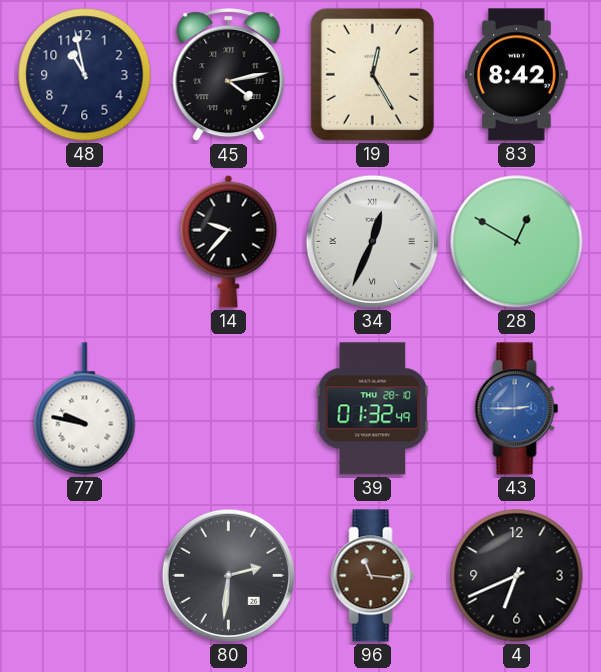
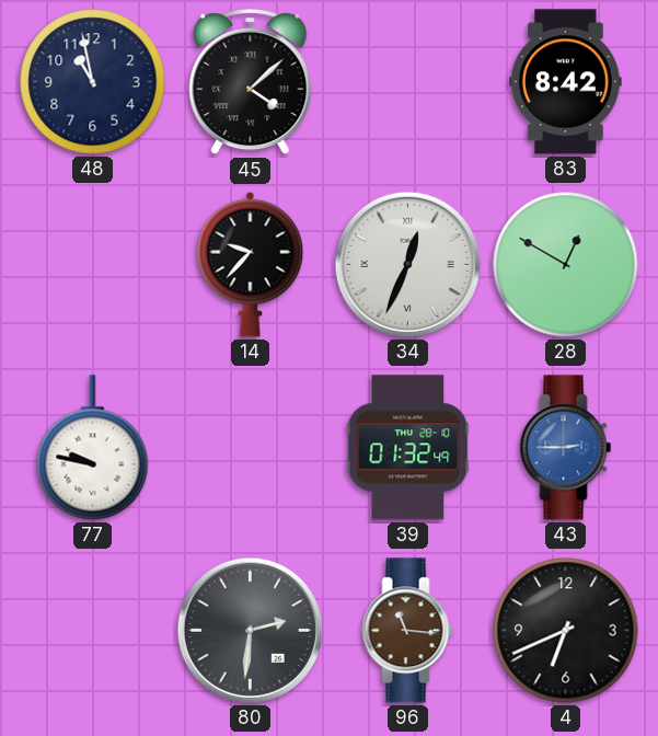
45: 4:13 -> 4:08
19: 12:25 -> none
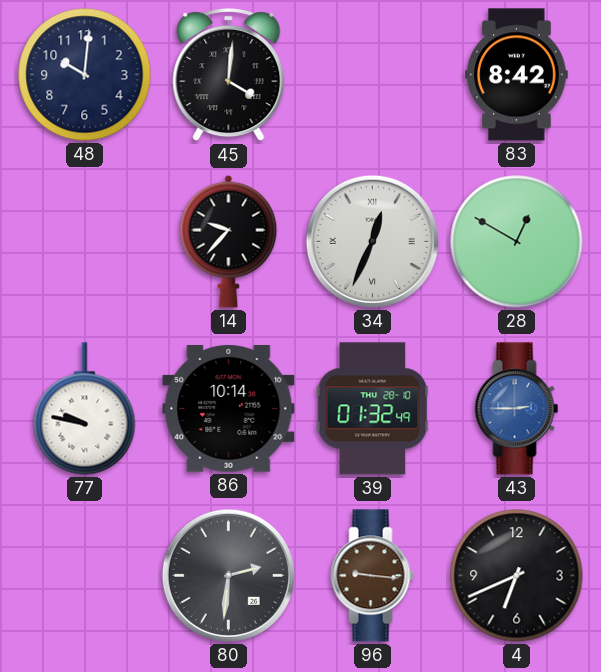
48: 10:58 -> 10:01
45: 4:08 -> 4:01
86: none -> 10:14
96: 11:16 -> 9:16
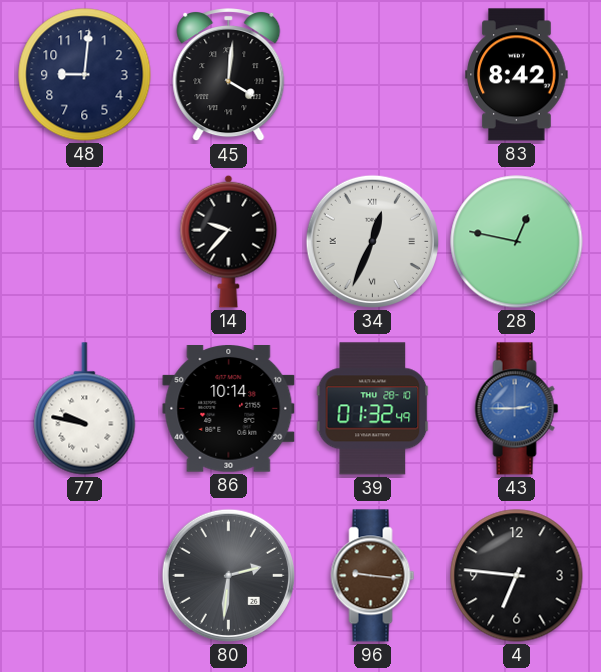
48: 10:01 -> 9:01
28: 12:50 -> 12:47
4: 6:41 -> 6:46
